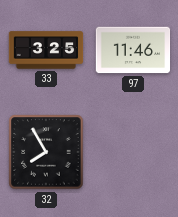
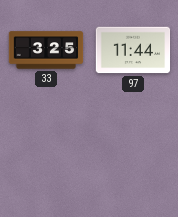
97: 11:46 -> 11:44
32: 7:55 -> none
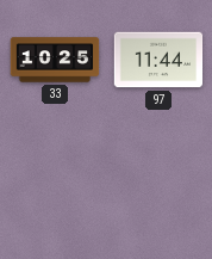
33: 3:25 -> 10:25
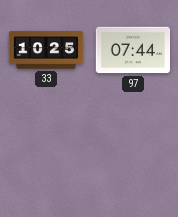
97: 11:44 -> 07:44
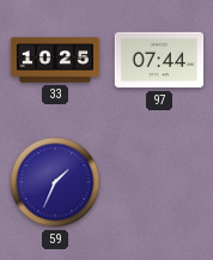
59: none -> 1:34
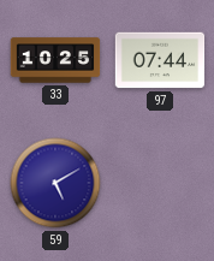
59: 1:34 -> 5:10
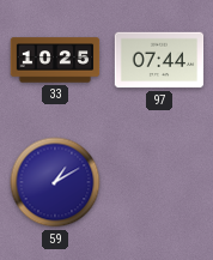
59: 5:10 -> 1:10
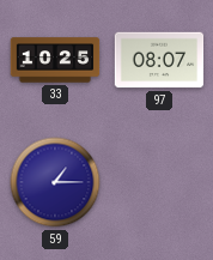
97: 07:44 -> 08:07
59: 1:10 -> 1:15
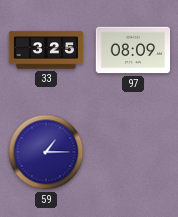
33: 10:25 -> 3:25
97: 08:07 -> 08:09
